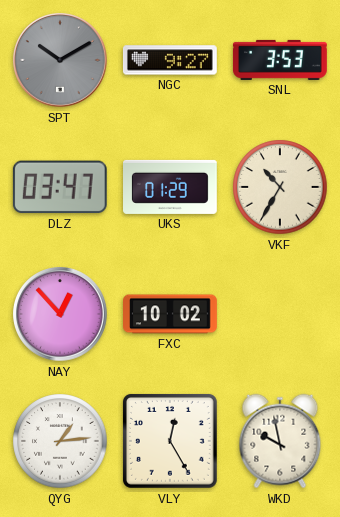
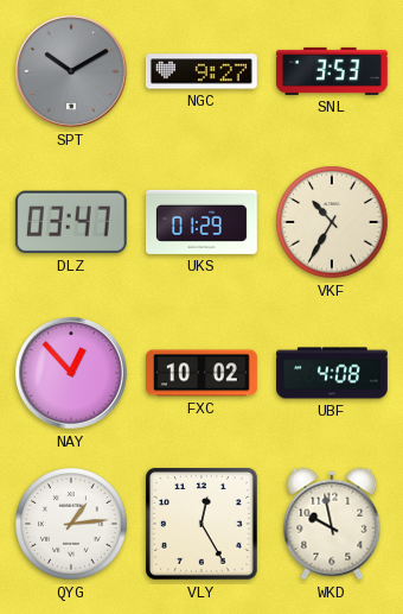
UBF: none -> 4:08
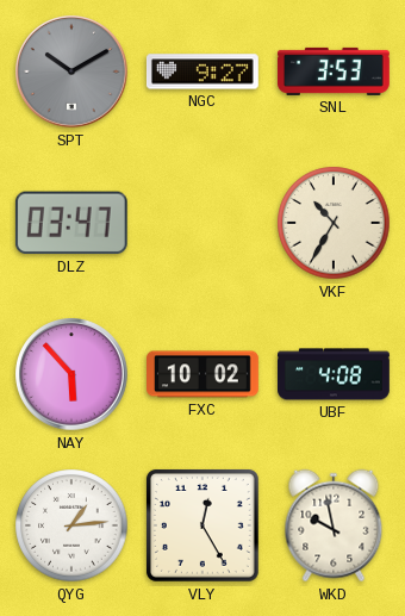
UKS: 01:29 -> none
NAY: 12:53 -> 5:53
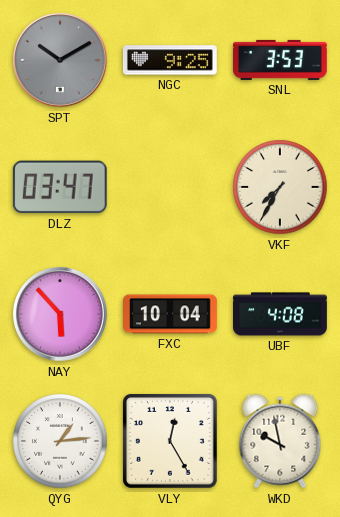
NGC: 9:27 -> 9:25
VKF: 10:35 -> 7:35
FXC: 10:02 -> 10:04
